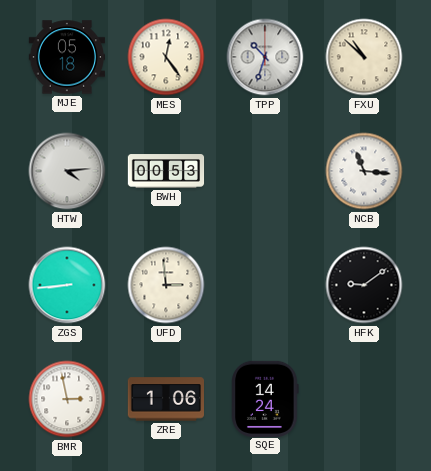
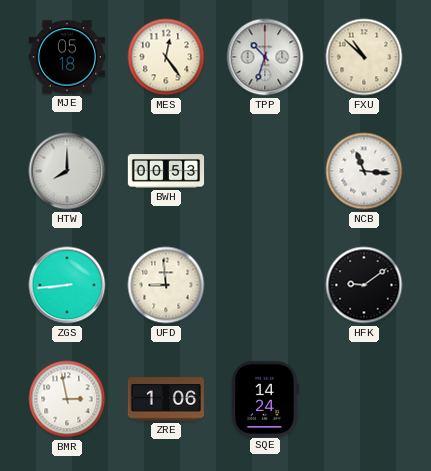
HTW: 4:14 -> 8:00
UFD: 2:59 -> 8:59
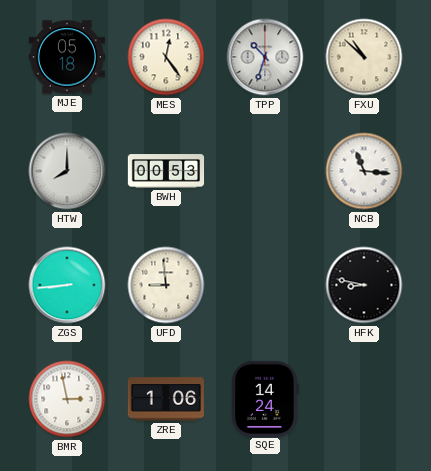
HFK: 9:09 -> 8:47
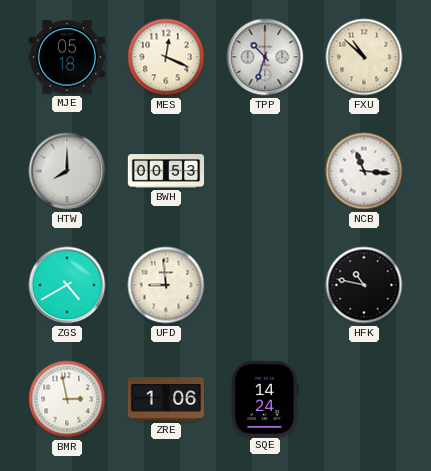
MES: 12:24 -> 12:19
ZGS: 8:44 -> 4:40
HFK: 8:47 -> 10:47
